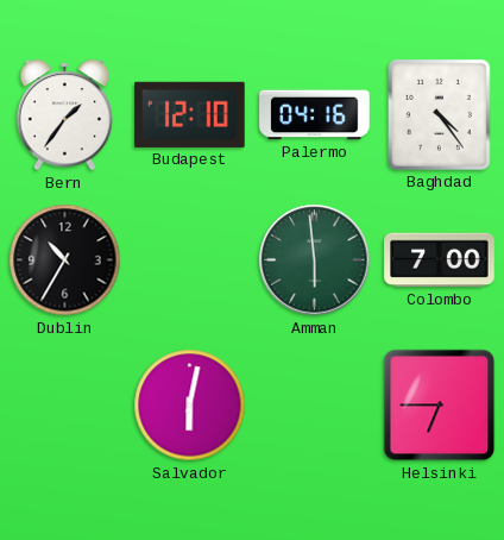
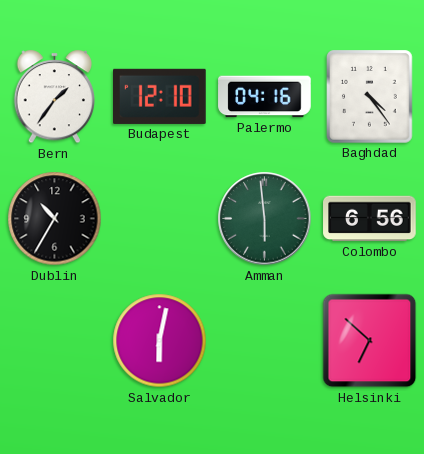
Colombo: 7:00 -> 6:56
Helsinki: 6:45 -> 6:52
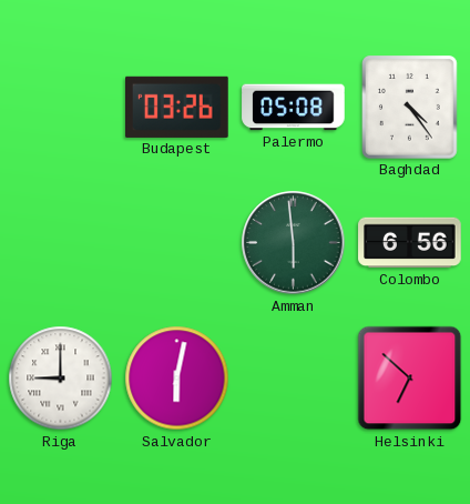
Bern: 1:36 -> none
Budapest: 12:10 -> 03:26
Palermo: 04:16 -> 05:08
Dublin: 10:35 -> none
Riga: none -> 9:00
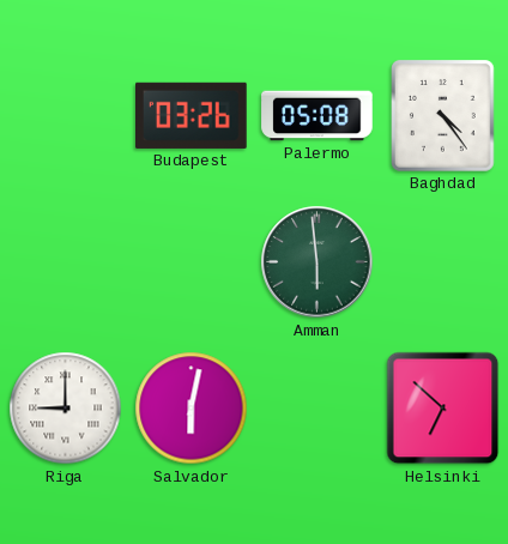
Colombo: 6:56 -> none
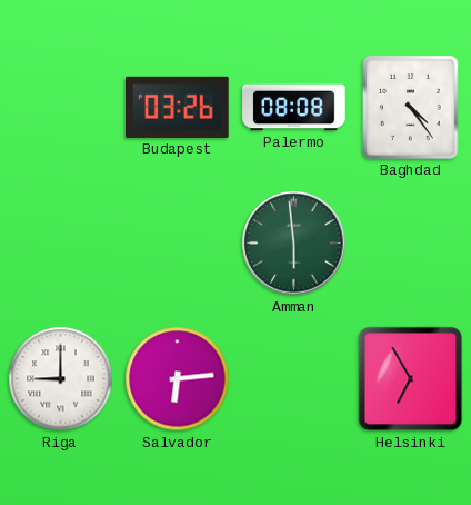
Palermo: 05:08 -> 08:08
Salvador: 6:02 -> 6:14
Helsinki: 6:52 -> 6:55
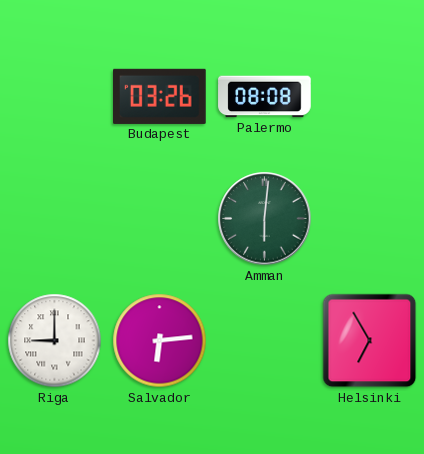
Baghdad: 4:24 -> none
Amman: 5:59 -> 6:01
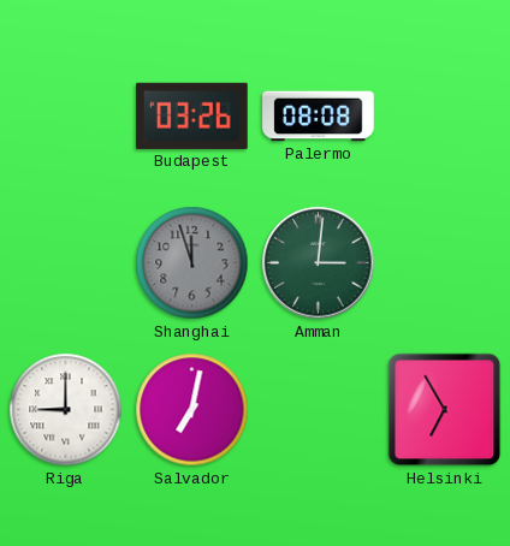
Shanghai: none -> 11:57
Amman: 6:01 -> 3:01
Salvador: 6:14 -> 7:02
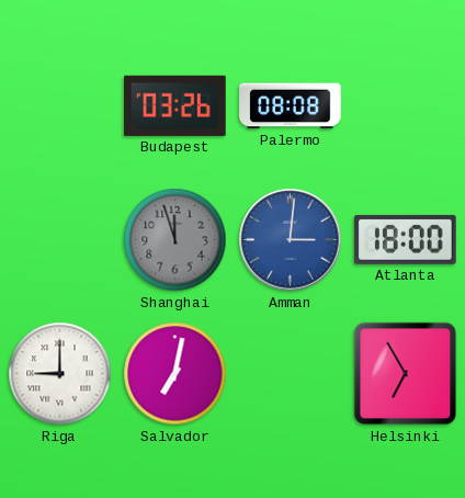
Amman dial: green -> blue
Atlanta: none -> 18:00
